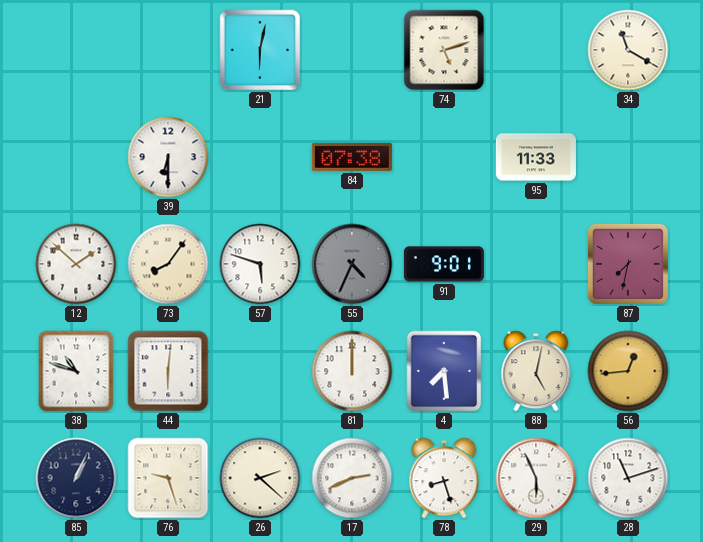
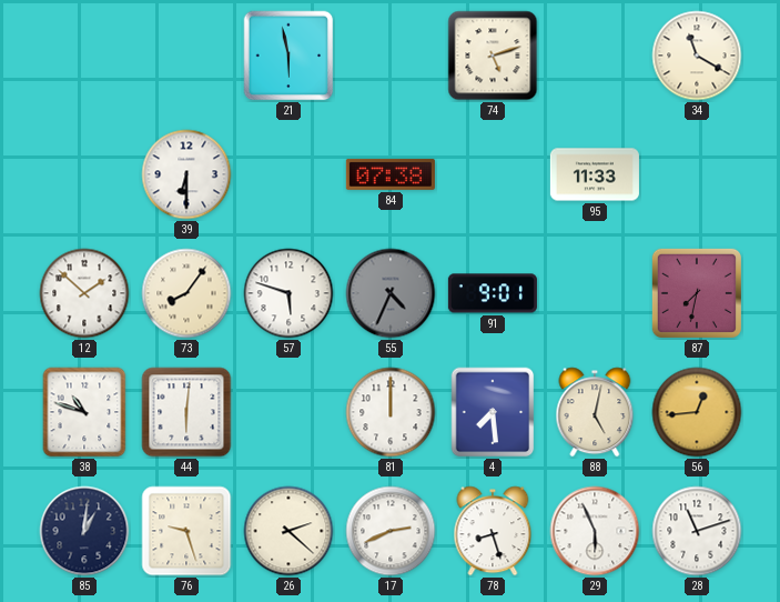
21: 6:02 -> 5:58
85: 1:04 -> 1:01
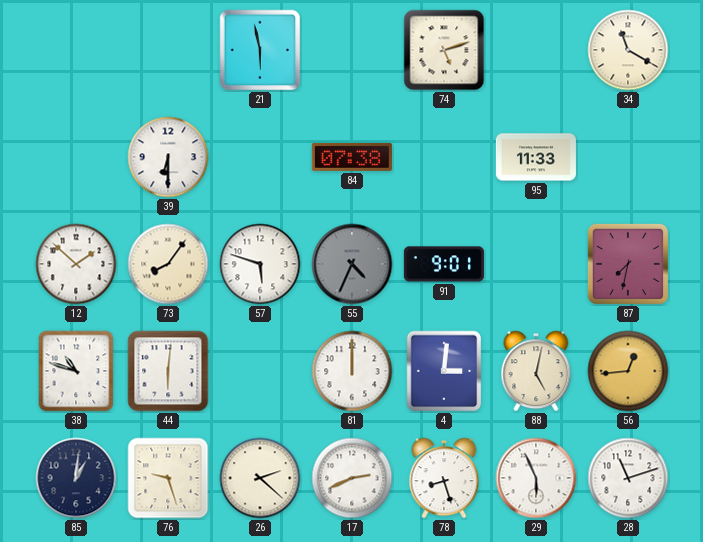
4: 7:29 -> 3:01
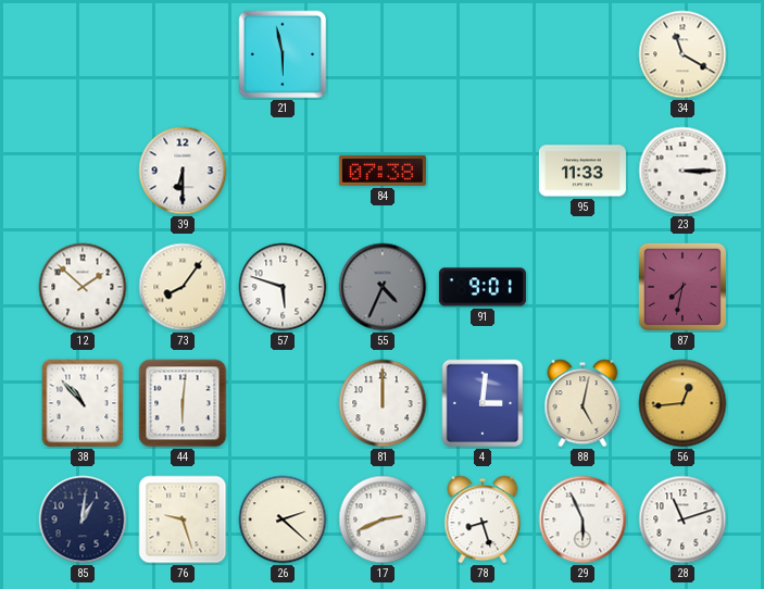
74: 5:12 -> none
23: none -> 3:15
38: 10:48 -> 10:53
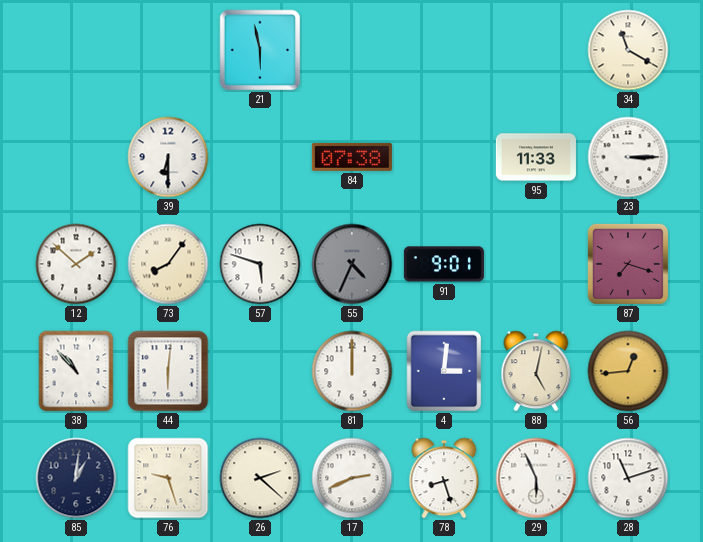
87: 7:32 -> 7:18
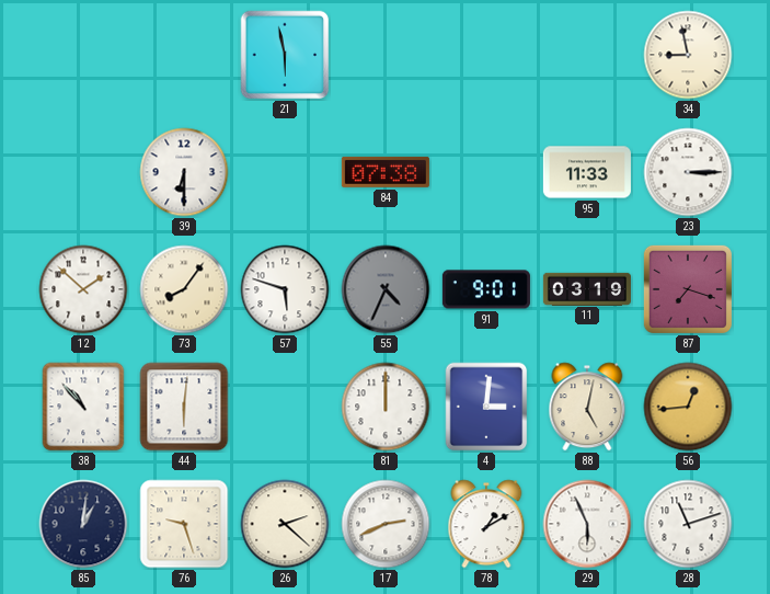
34: 11:20 -> 8:58
11: none -> 03:19
78: 8:27 -> 1:10
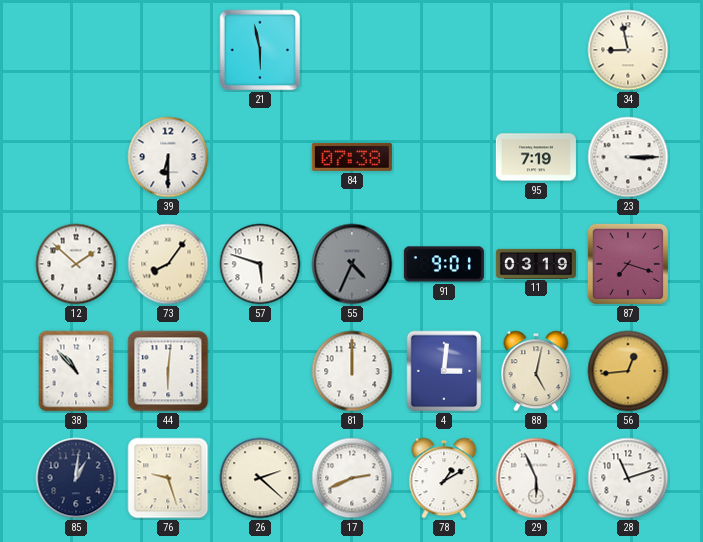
95: 11:33 -> 7:19
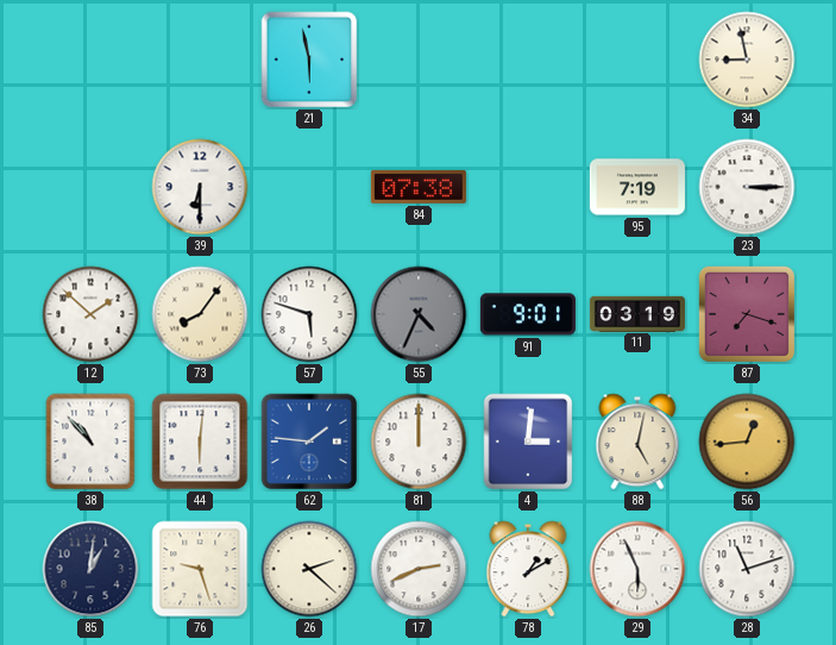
62: none -> 1:46
